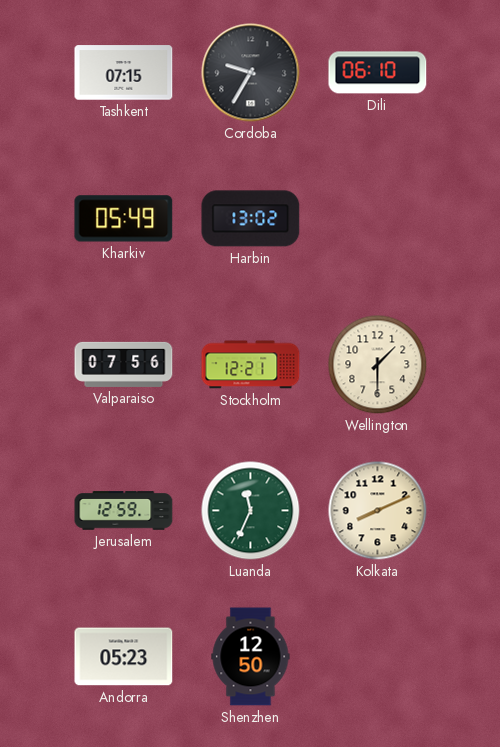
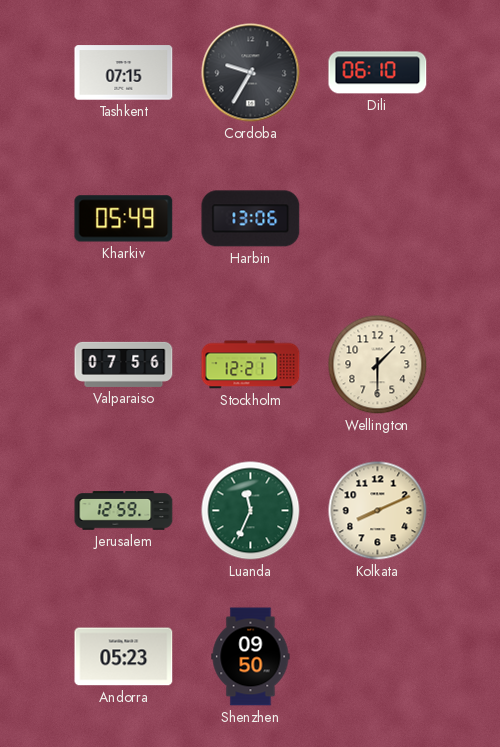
Harbin: 13:02 -> 13:06
Shenzhen: 12:50 -> 09:50
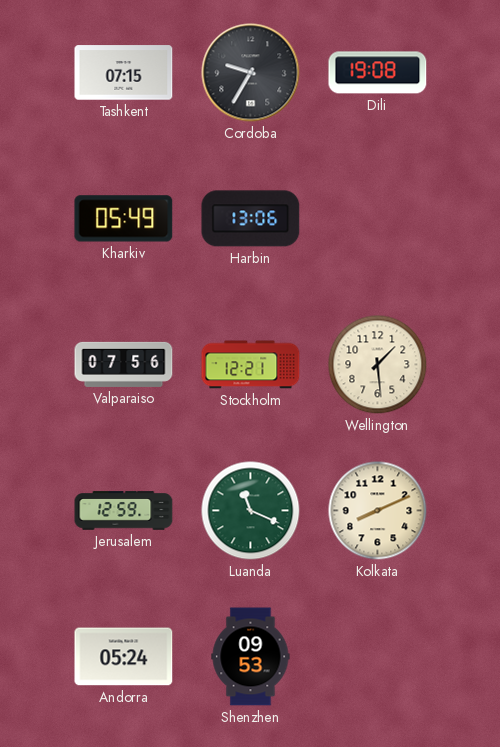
Dili: 06:10 -> 19:08
Wellington: 1:30 -> 1:29
Luanda: 11:34 -> 11:19
Andorra: 05:23 -> 05:24
Shenzhen: 09:50 -> 09:53
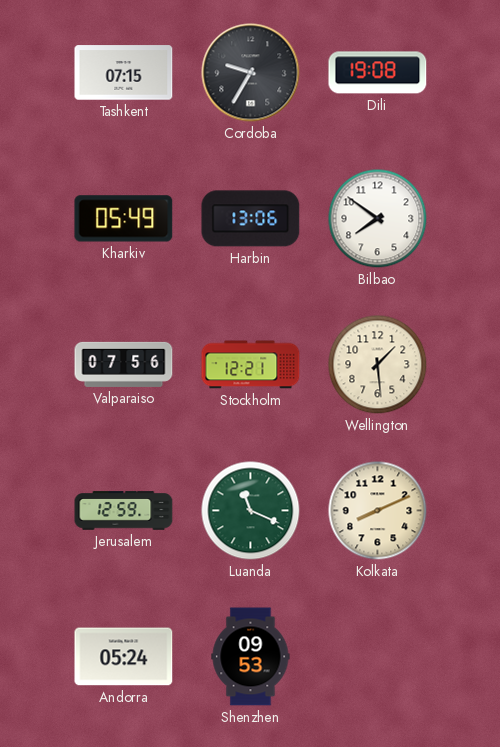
Bilbao: none -> 7:51
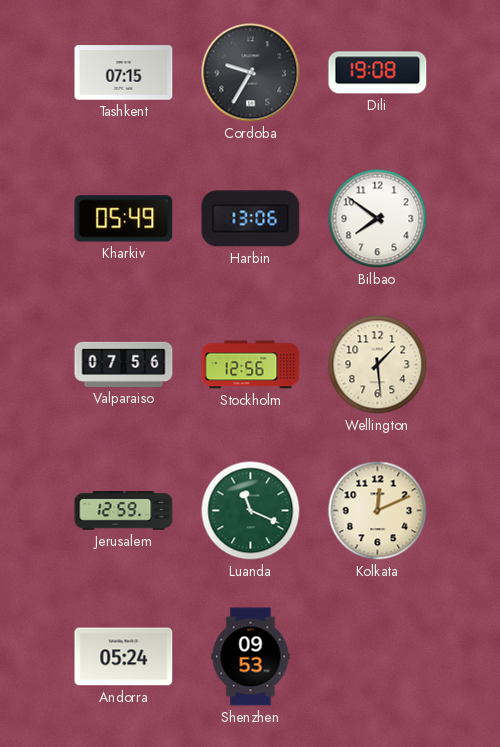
Stockholm: 12:21 -> 12:56
Kolkata: 8:11 -> 12:11
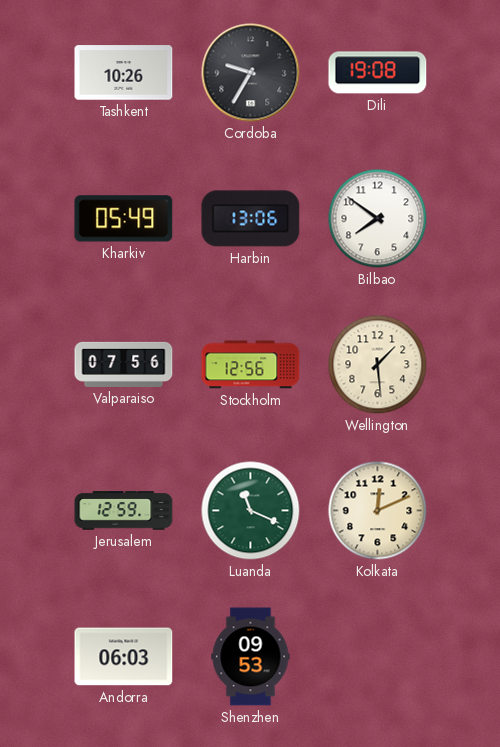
Tashkent: 07:15 -> 10:26
Andorra: 05:24 -> 06:03
